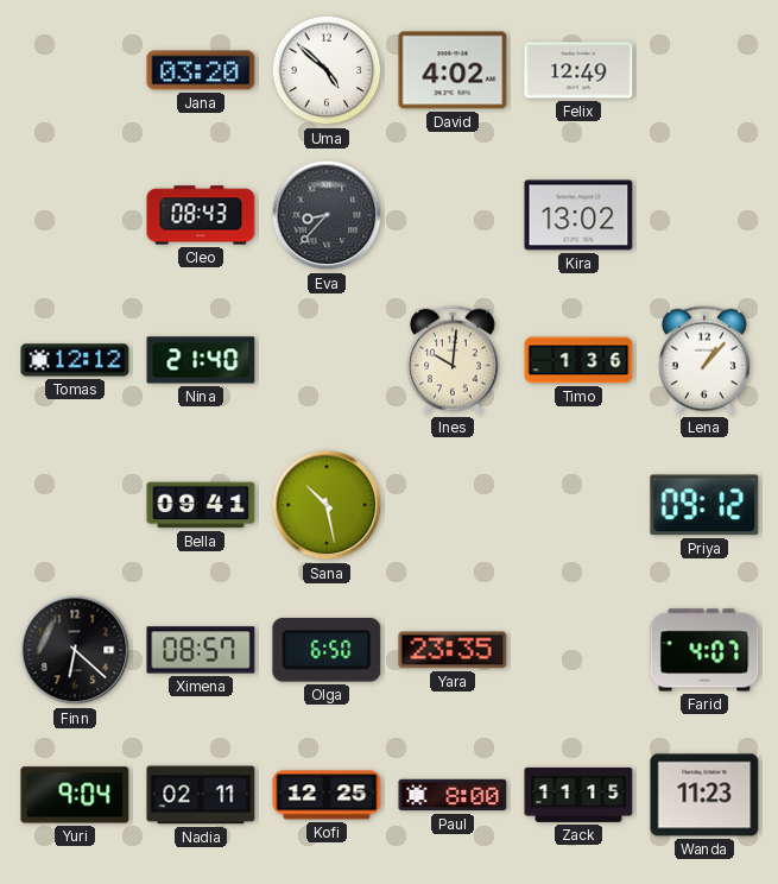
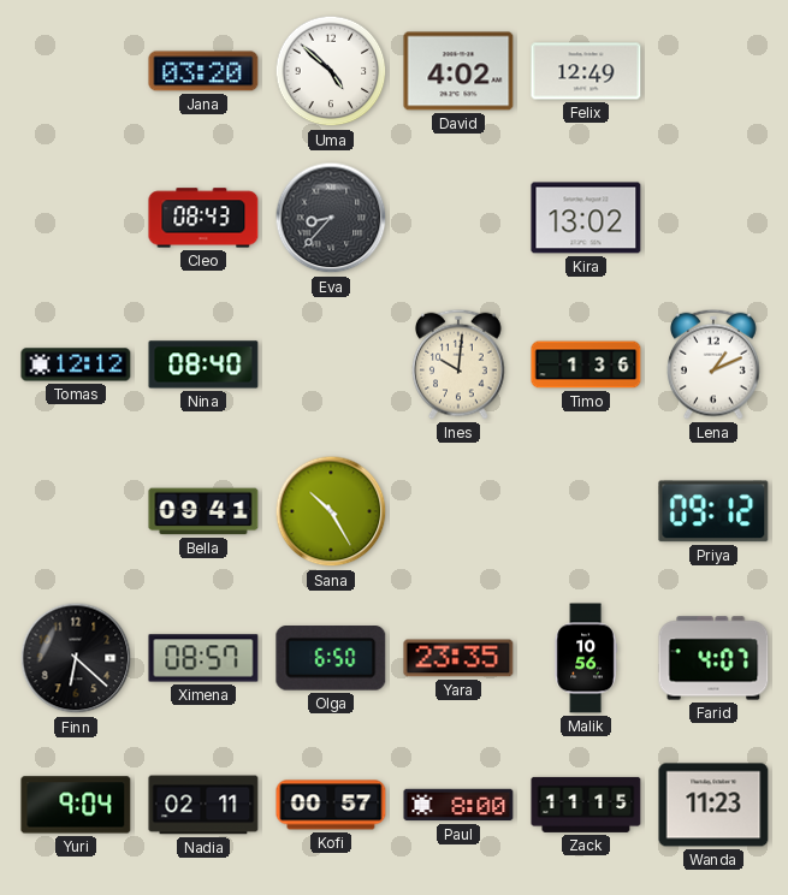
Nina: 21:40 -> 08:40
Lena: 1:07 -> 1:11
Sana: 10:28 -> 10:25
Malik: none -> 10:56
Kofi: 12:25 -> 00:57
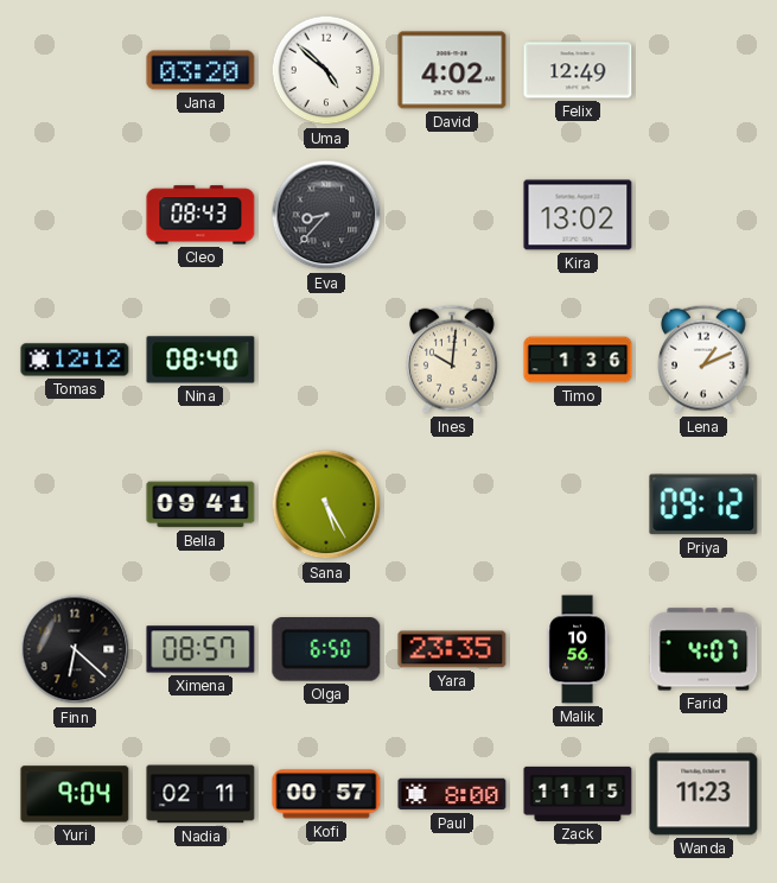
Sana: 10:25 -> 5:25
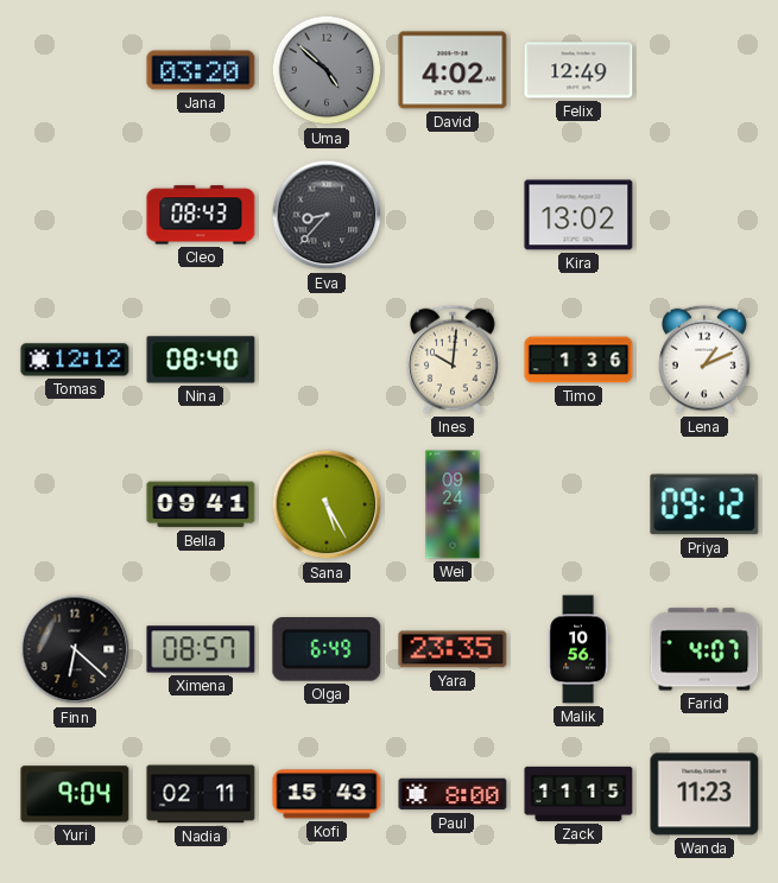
Uma dial: white -> grey
Wei: none -> 09:24
Olga: 6:50 -> 6:49
Kofi: 00:57 -> 15:43
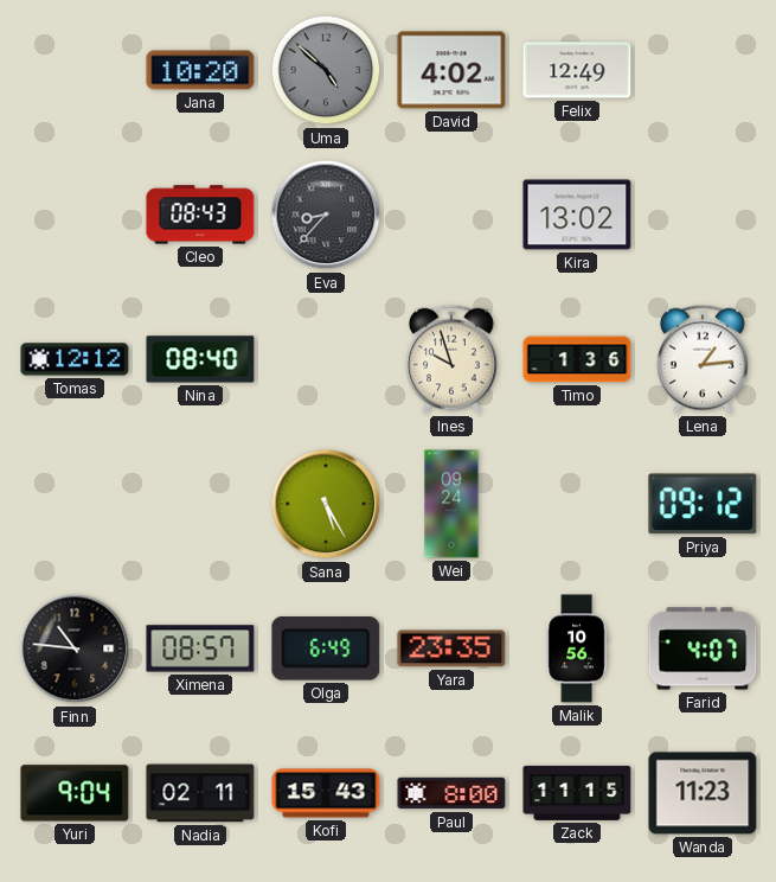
Jana: 03:20 -> 10:20
Ines: 10:01 -> 9:57
Lena: 1:11 -> 1:14
Bella: 09:41 -> none
Finn: 6:22 -> 10:46
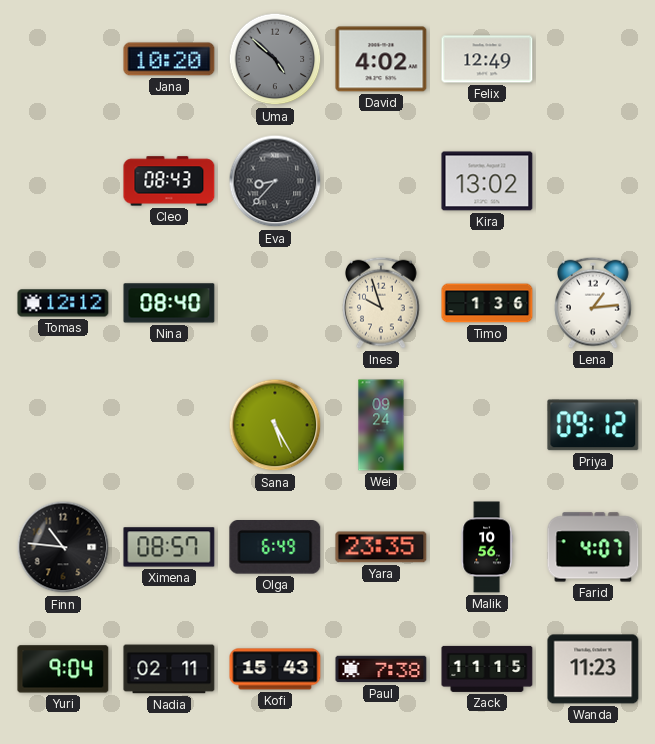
Paul: 8:00 -> 7:38
